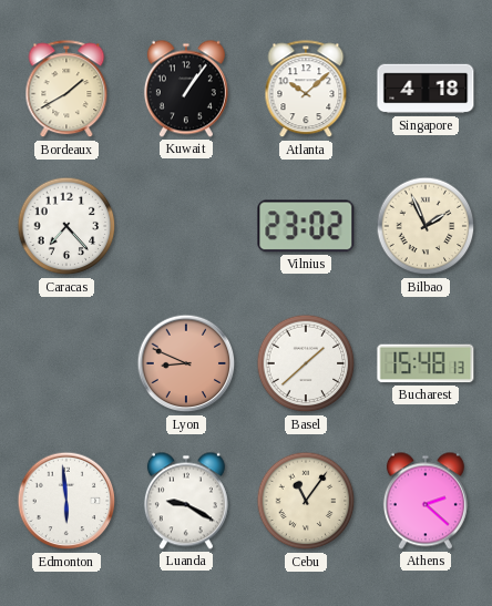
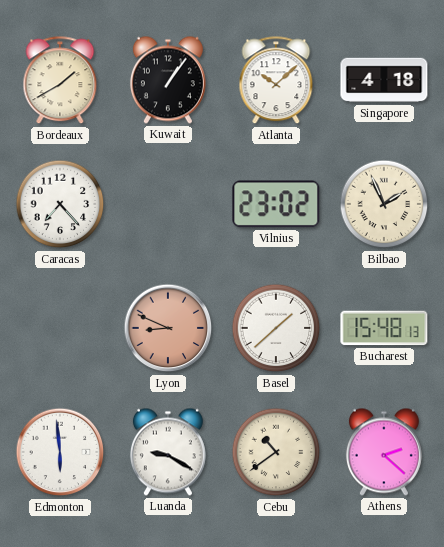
Cebu: 11:06 -> 10:39
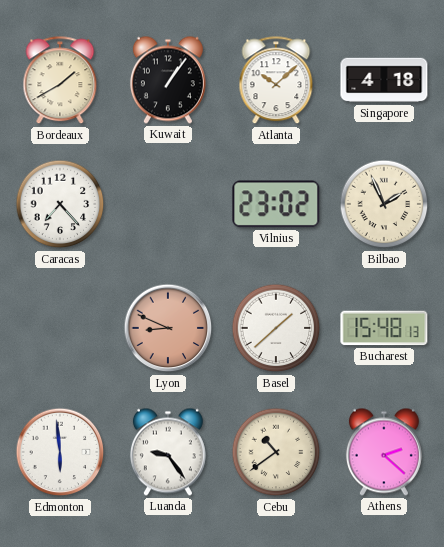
Luanda: 9:20 -> 9:24
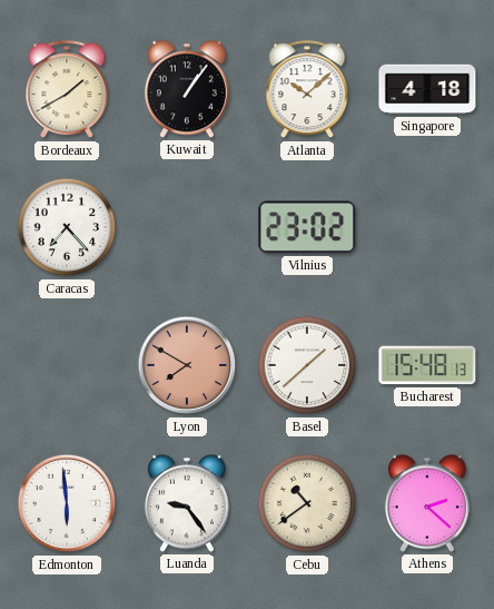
Bilbao: 1:56 -> none
Lyon: 8:49 -> 7:50
